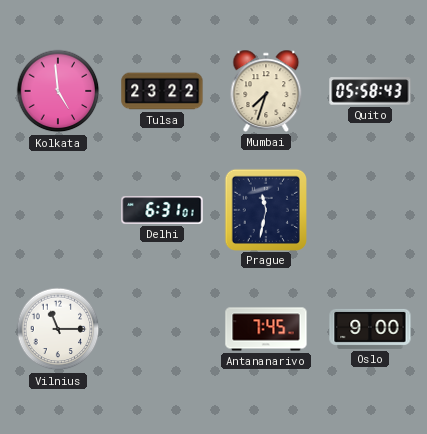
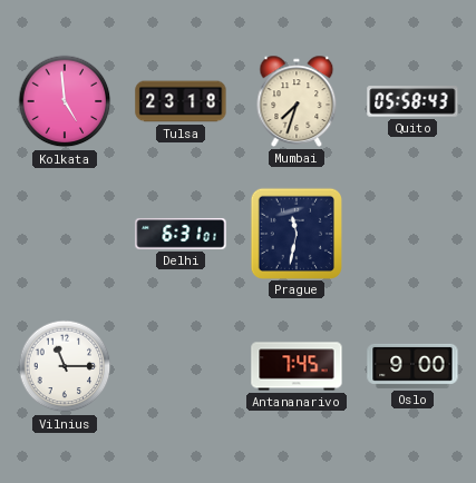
Tulsa: 23:22 -> 23:18
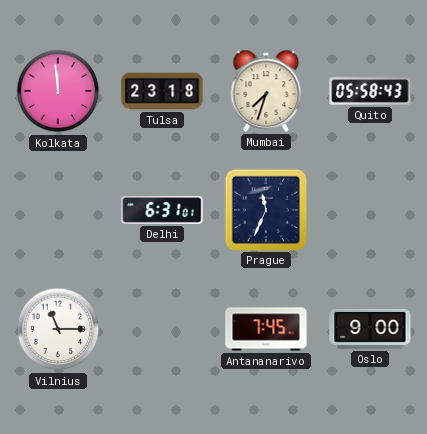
Kolkata: 4:59 -> 11:59
Prague: 11:32 -> 11:34
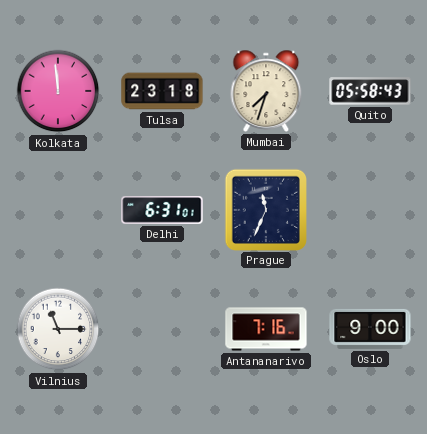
Antananarivo: 7:45 -> 7:16
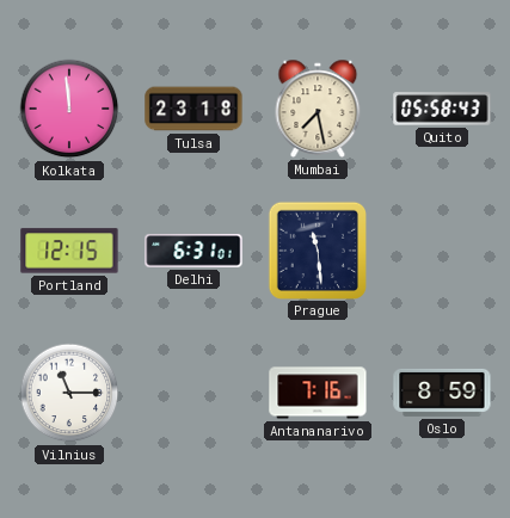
Mumbai: 7:33 -> 7:28
Portland: none -> 12:15
Prague: 11:34 -> 11:29
Oslo: 9:00 -> 8:59
